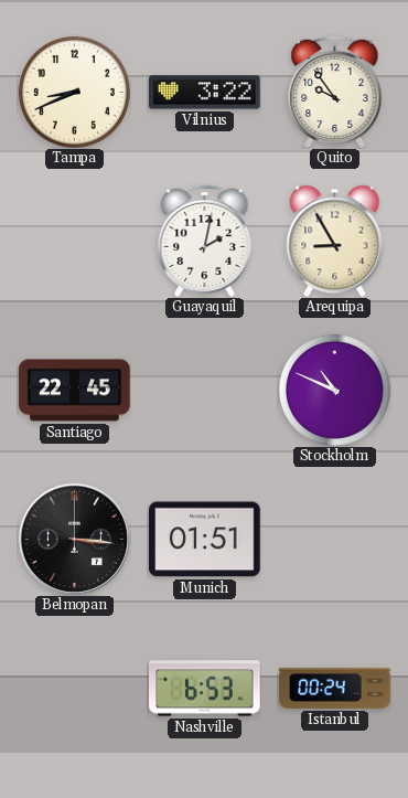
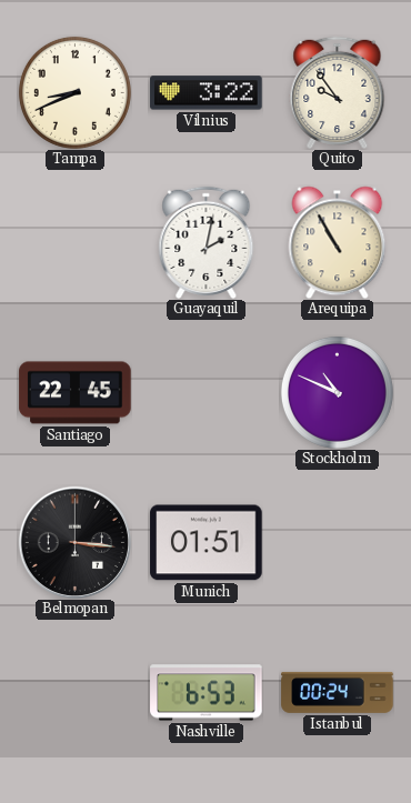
Arequipa: 8:55 -> 10:55
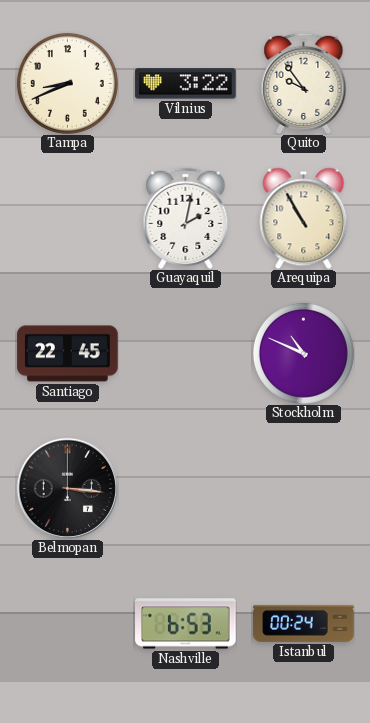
Munich: 01:51 -> none
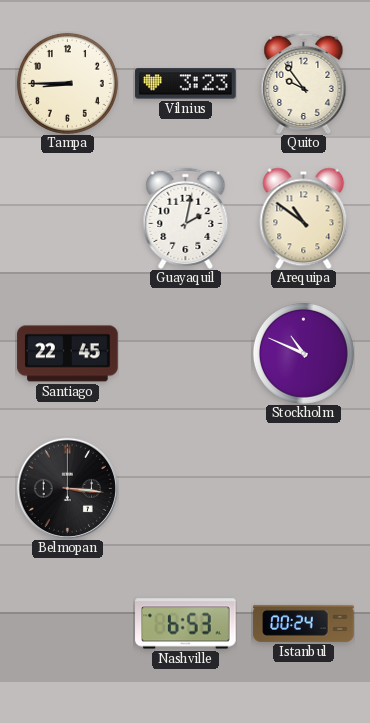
Tampa: 8:41 -> 8:45
Vilnius: 3:22 -> 3:23
Arequipa: 10:55 -> 10:51
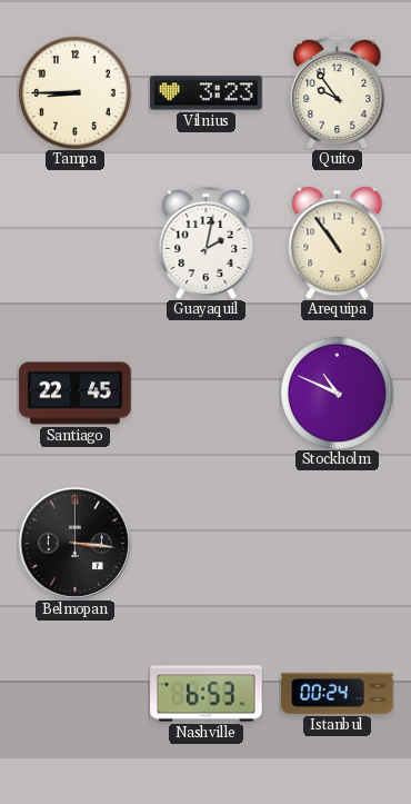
Arequipa: 10:51 -> 10:54
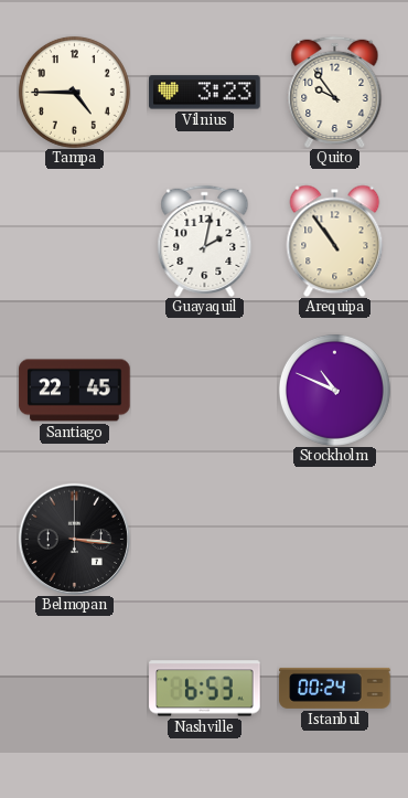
Tampa: 8:45 -> 4:45
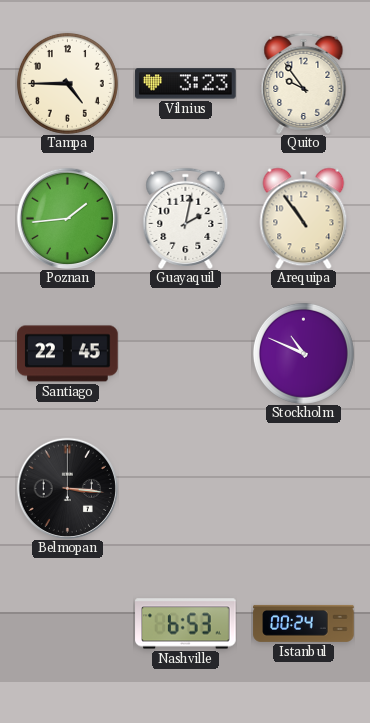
Poznan: none -> 1:44
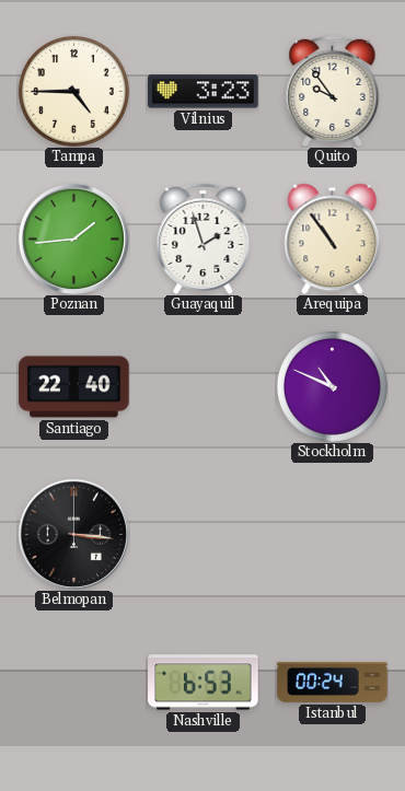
Guayaquil: 2:02 -> 1:57
Santiago: 22:45 -> 22:40
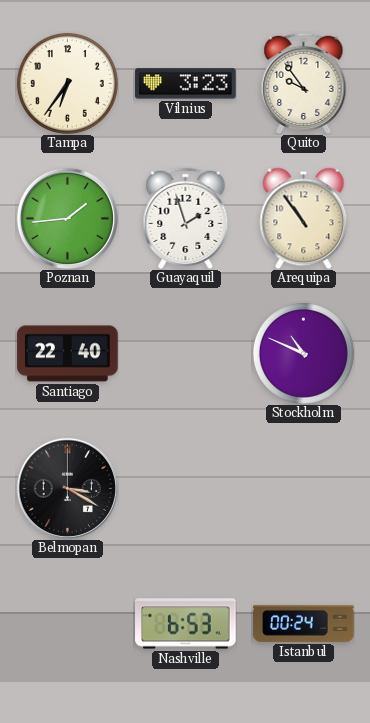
Tampa: 4:45 -> 6:36
Belmopan: 3:16 -> 3:20
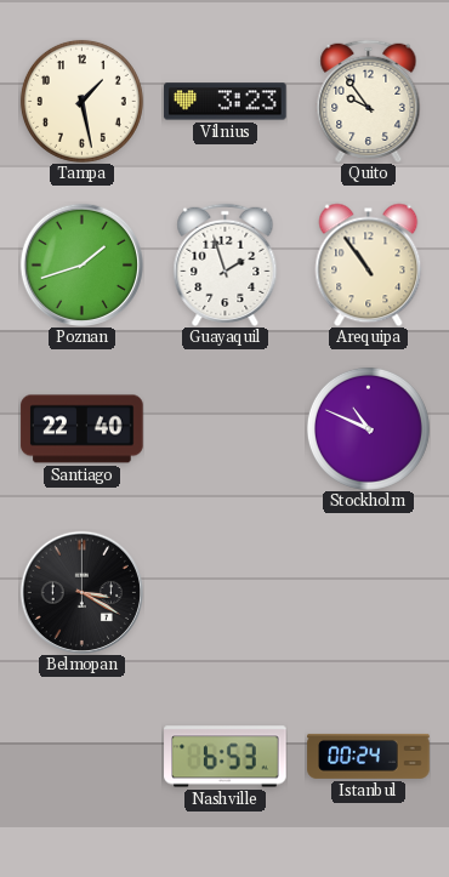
Tampa: 6:36 -> 1:28
Poznan: 1:44 -> 1:42
